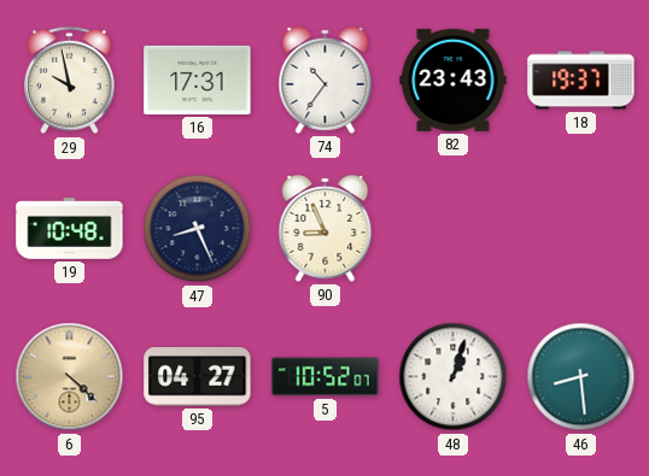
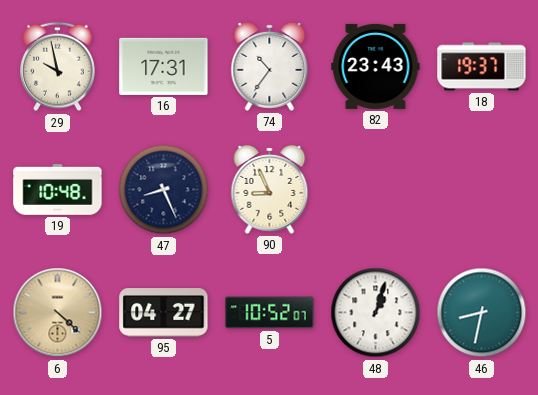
46: 8:29 -> 8:32
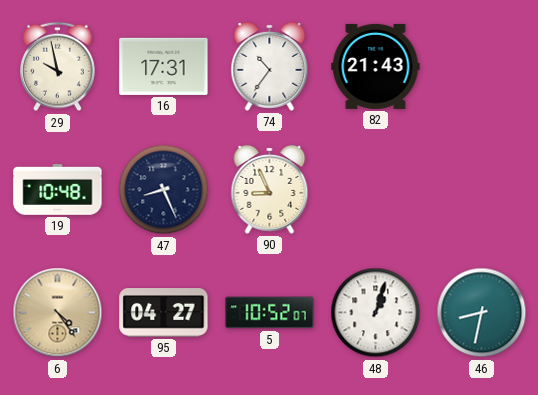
82: 23:43 -> 21:43
18: 19:37 -> none
6: 4:22 -> 4:24
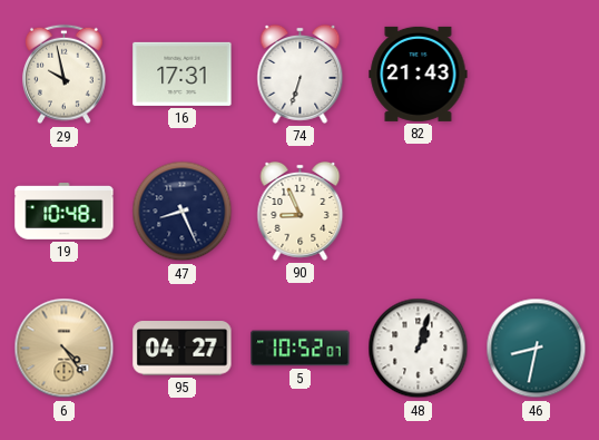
74: 10:36 -> 6:33
